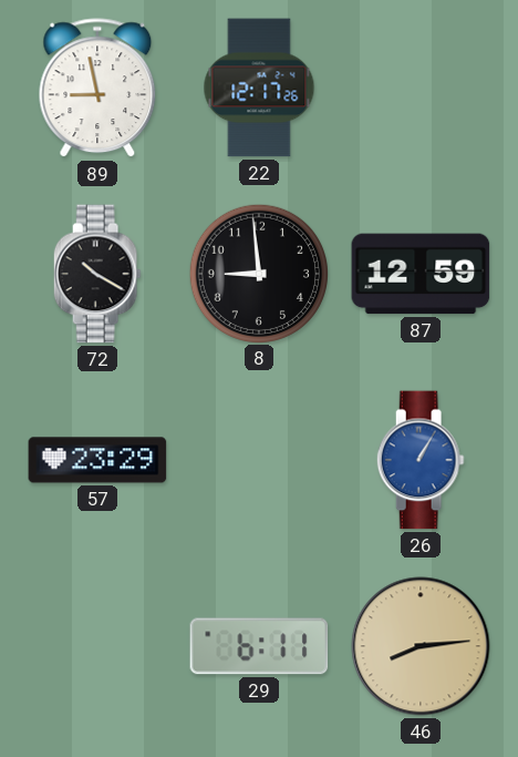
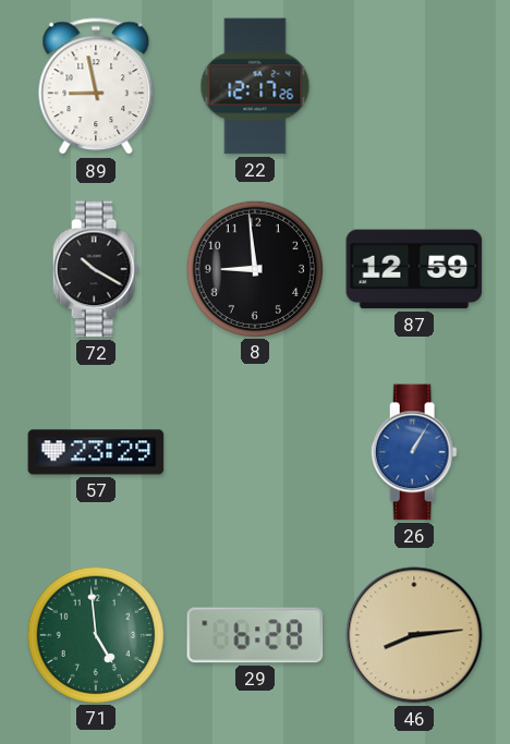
71: none -> 4:59
29: 6:11 -> 6:28
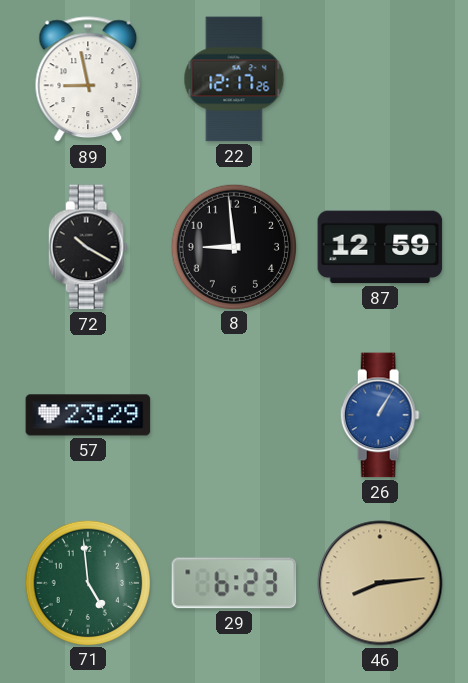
29: 6:28 -> 6:23
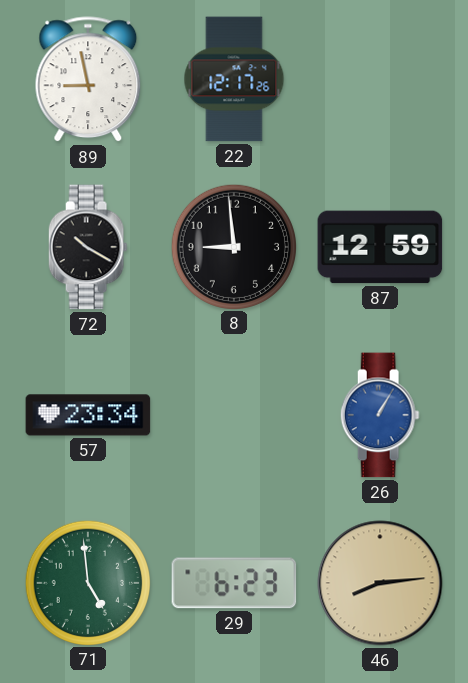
57: 23:29 -> 23:34
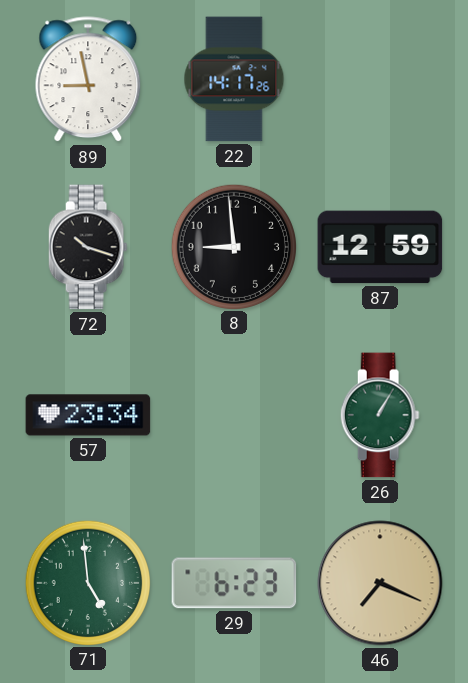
22: 12:17 -> 14:17
72: 10:20 -> 10:18
26 dial: blue -> green
46: 8:14 -> 7:19
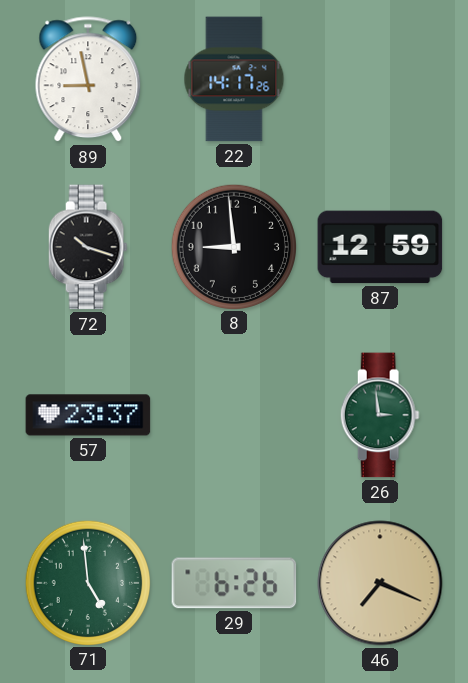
57: 23:34 -> 23:37
26: 1:05 -> 2:59
29: 6:23 -> 6:26
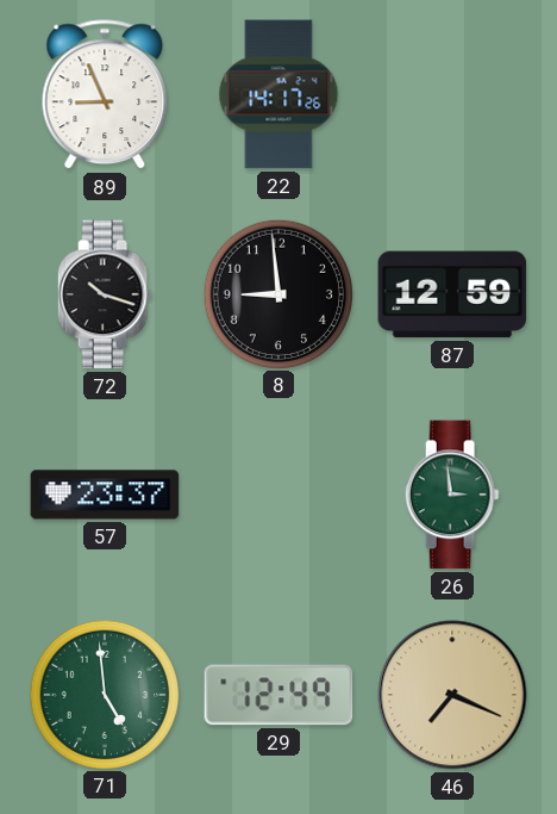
89: 8:58 -> 8:56
29: 6:26 -> 12:49
